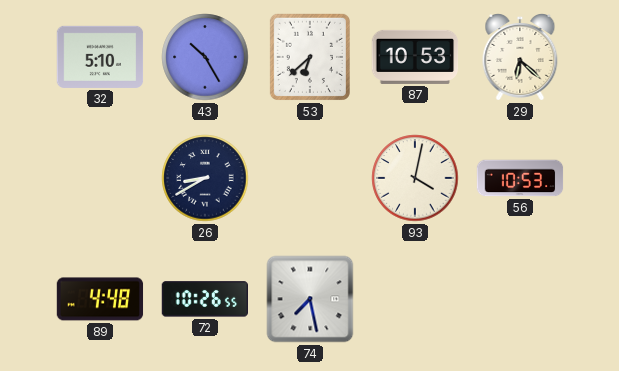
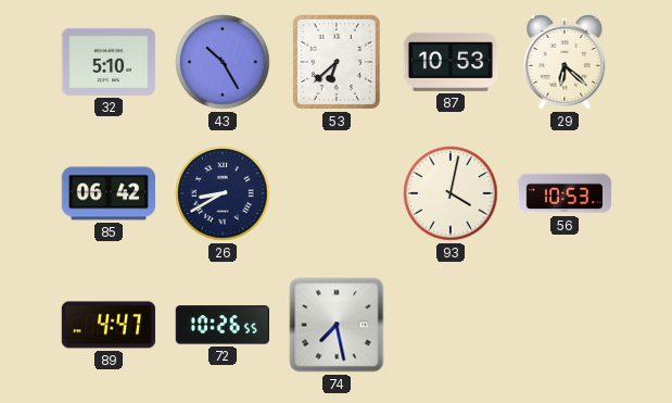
85: none -> 06:42
89: 4:48 -> 4:47
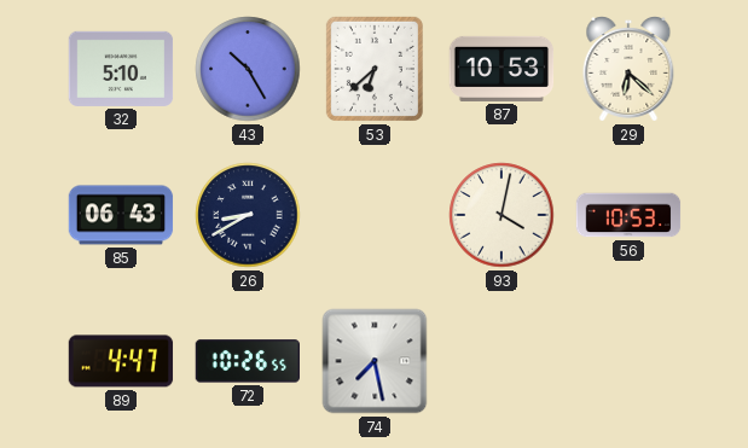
85: 06:42 -> 06:43
